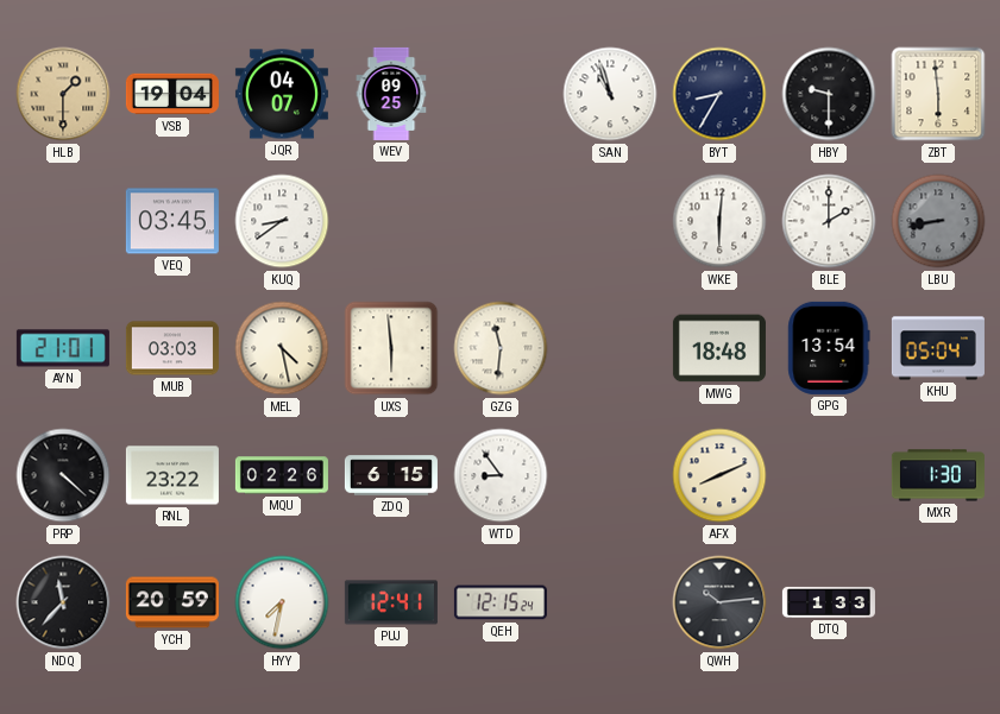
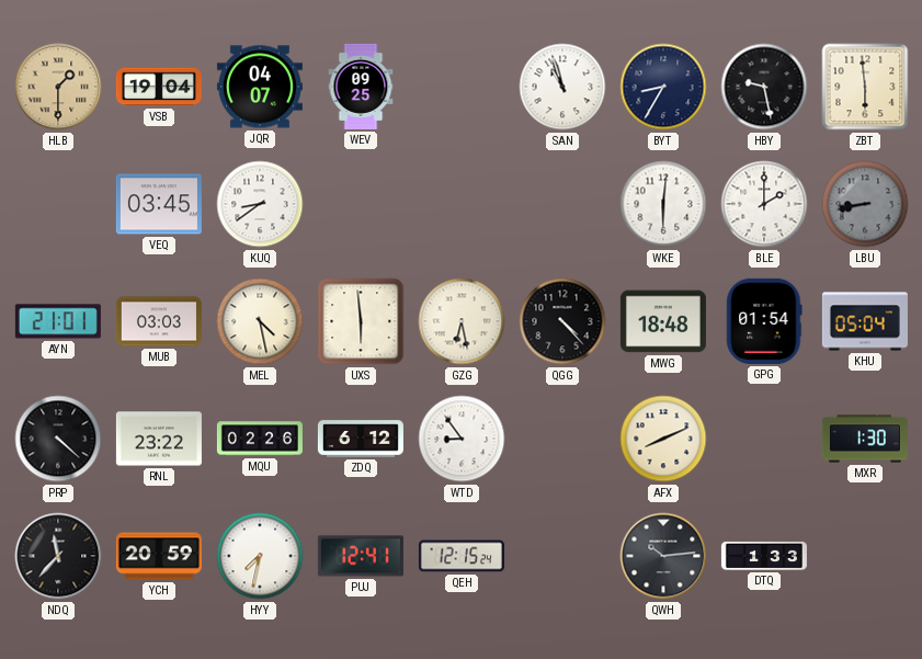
HBY: 9:30 -> 9:28
GZG: 11:31 -> 6:28
QGG: none -> 4:23
GPG: 13:54 -> 01:54
ZDQ: 6:15 -> 6:12
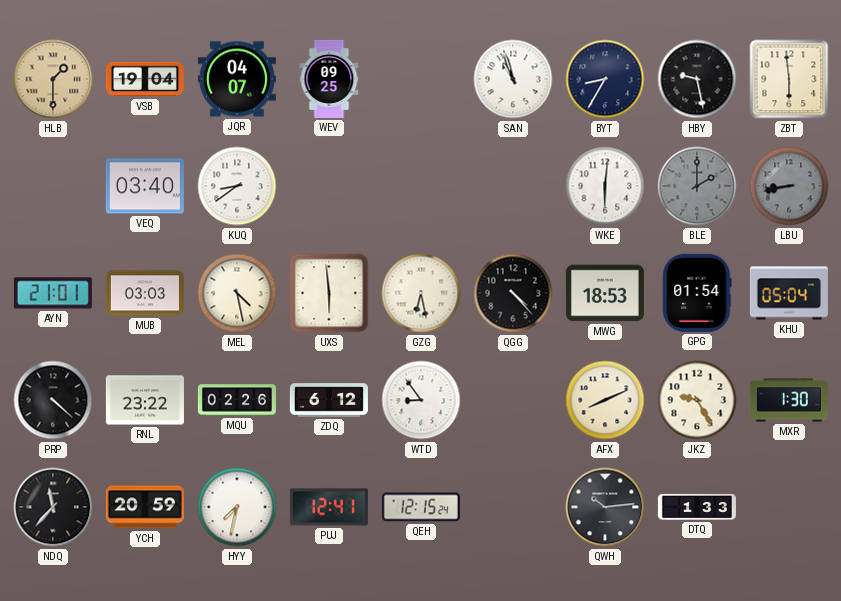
VEQ: 03:45 -> 03:40
BLE dial: white -> grey
MWG: 18:48 -> 18:53
JKZ: none -> 9:25
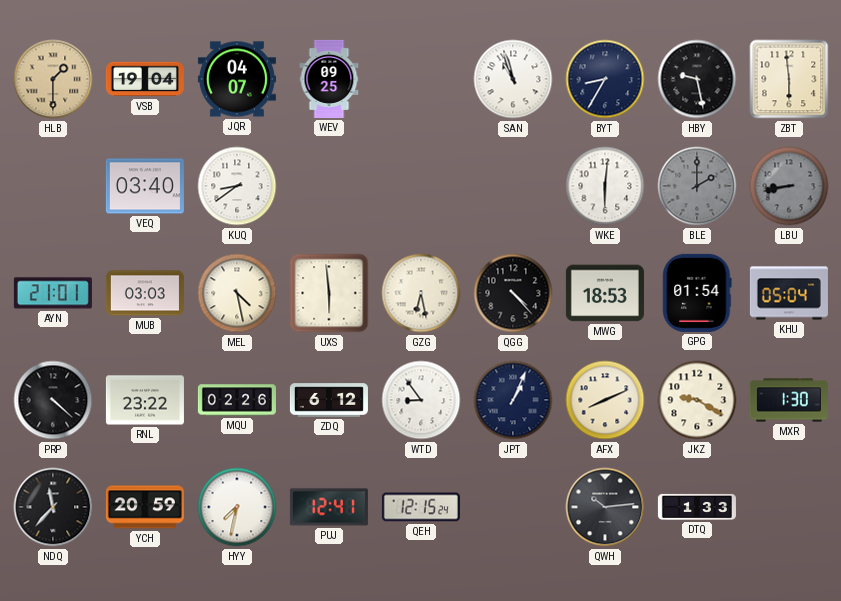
JPT: none -> 1:04
JKZ: 9:25 -> 9:20
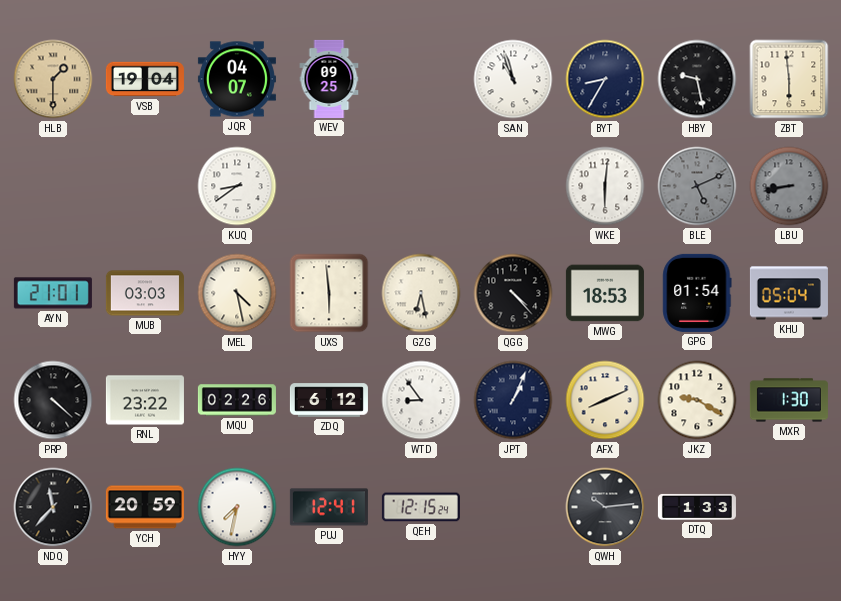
VEQ: 03:40 -> none
BLE: 2:00 -> 5:11
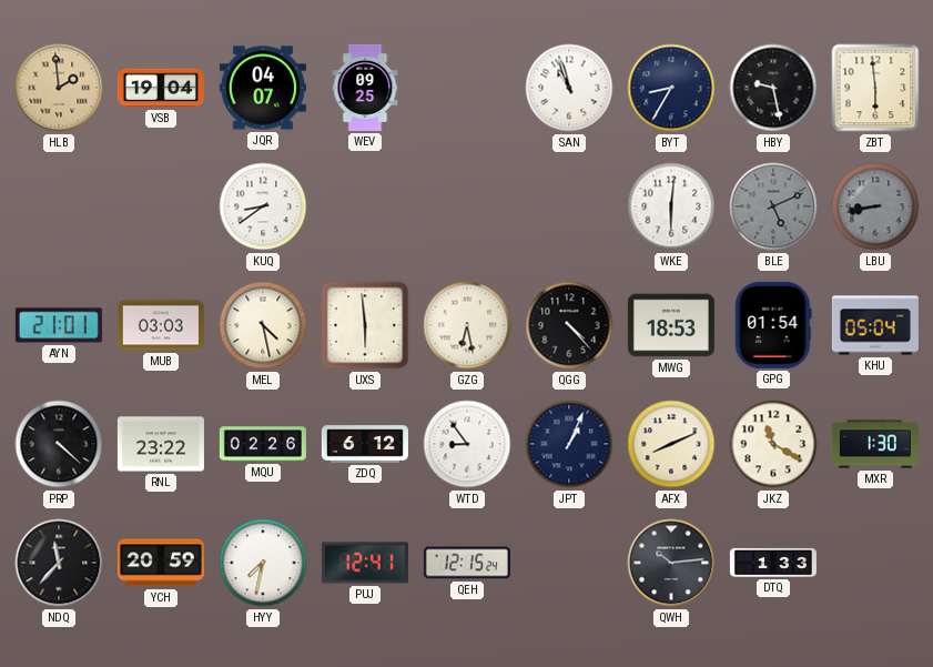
HLB: 1:30 -> 1:59
JKZ: 9:20 -> 11:20
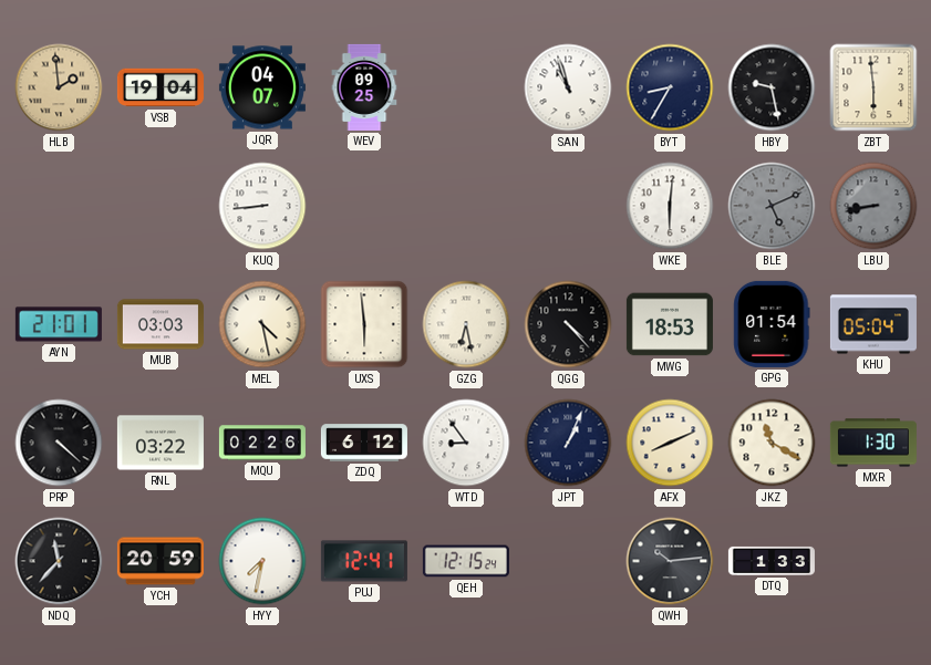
KUQ: 8:39 -> 8:44
RNL: 23:22 -> 03:22
